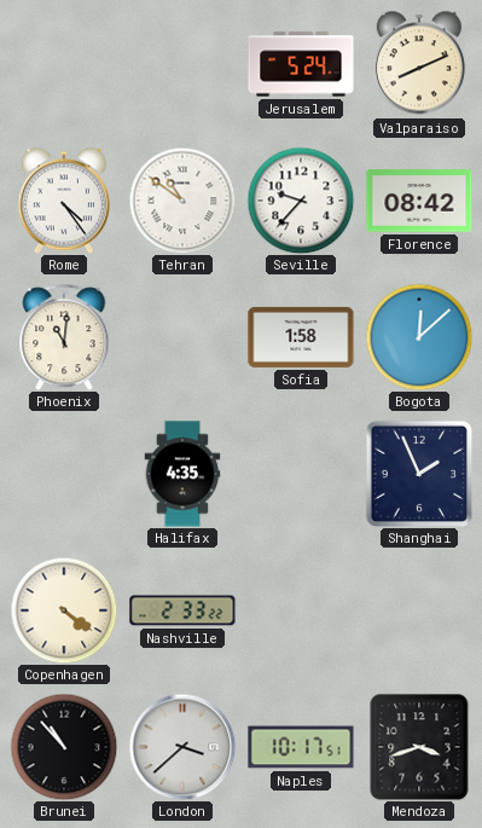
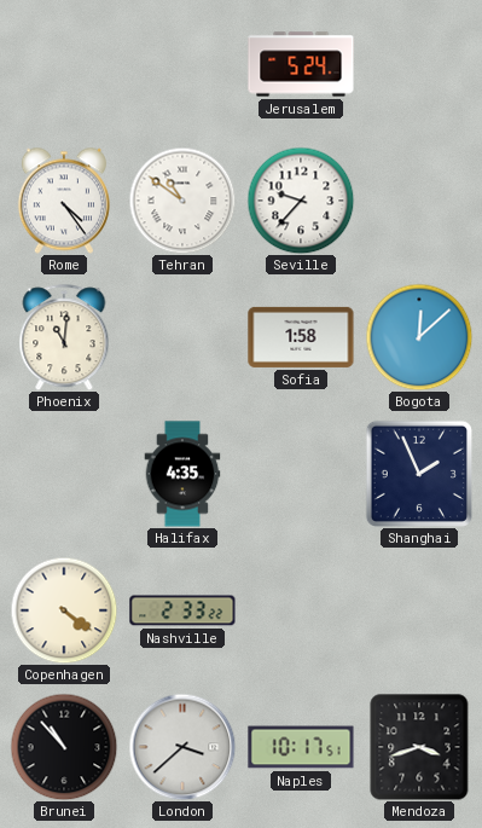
Valparaiso: 8:11 -> none
Florence: 08:42 -> none
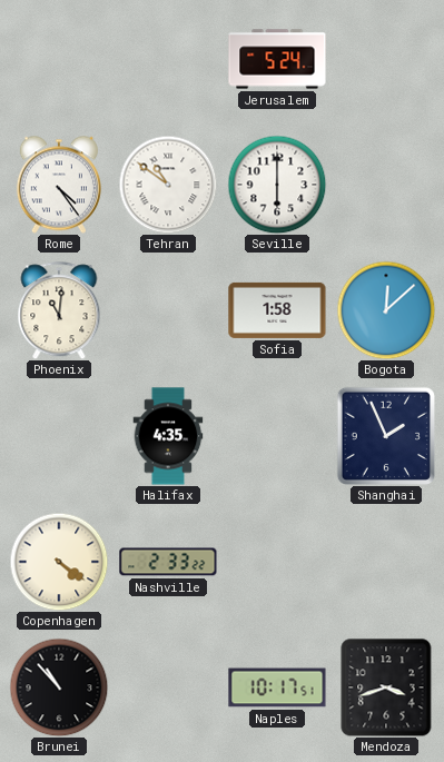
Seville: 9:37 -> 6:00
London: 3:38 -> none
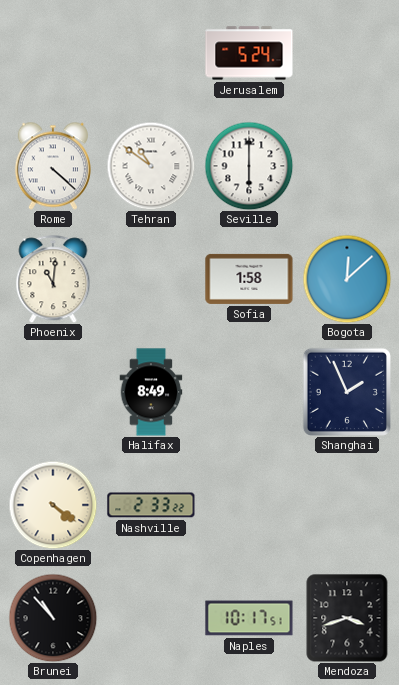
Rome: 4:24 -> 4:22
Halifax: 4:35 -> 8:49
